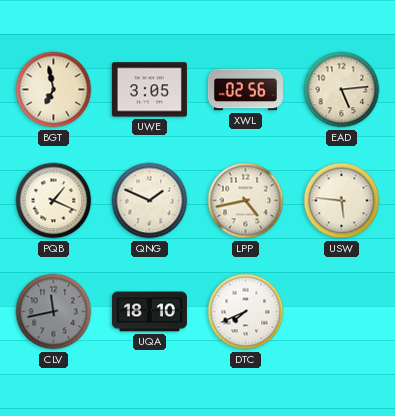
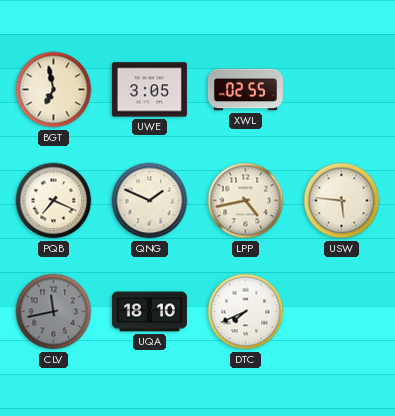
XWL: 02:56 -> 02:55
EAD: 5:14 -> none
PQB: 1:19 -> 7:19
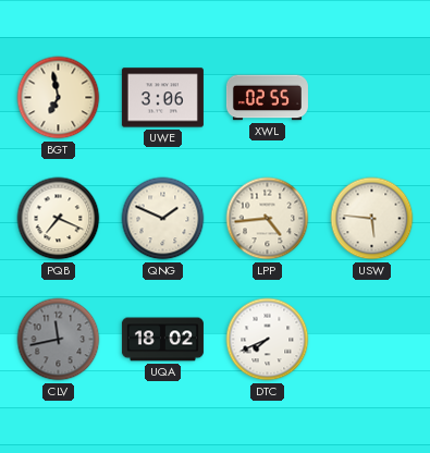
UWE: 3:05 -> 3:06
LPP: 4:43 -> 4:44
UQA: 18:10 -> 18:02
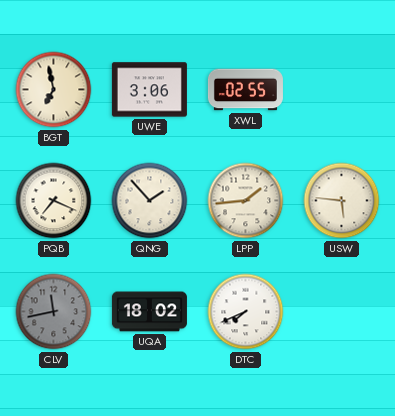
QNG: 1:49 -> 1:53
LPP: 4:44 -> 1:44
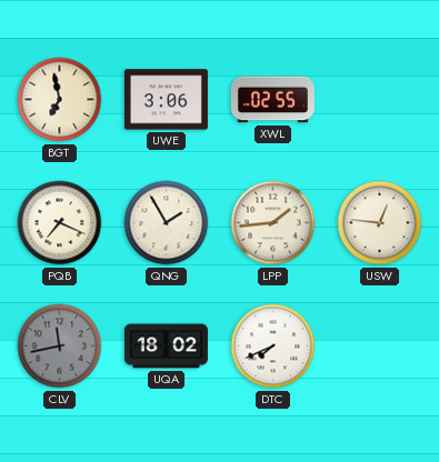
QNG: 1:53 -> 1:55
USW: 5:46 -> 12:46
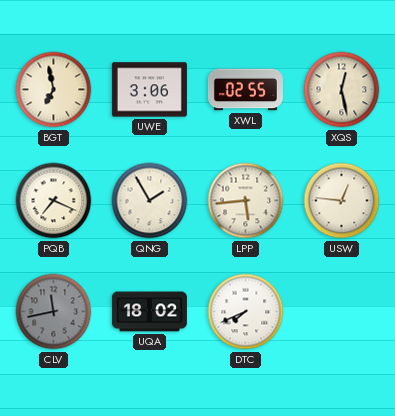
XQS: none -> 12:28
LPP: 1:44 -> 5:44
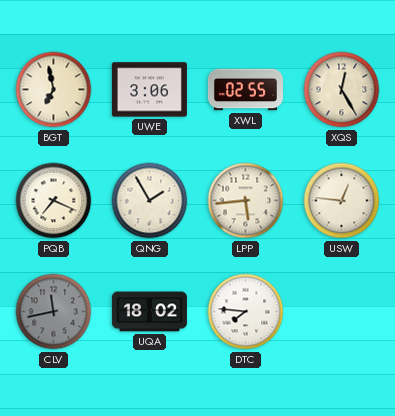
XQS: 12:28 -> 12:25
DTC: 7:41 -> 7:46
